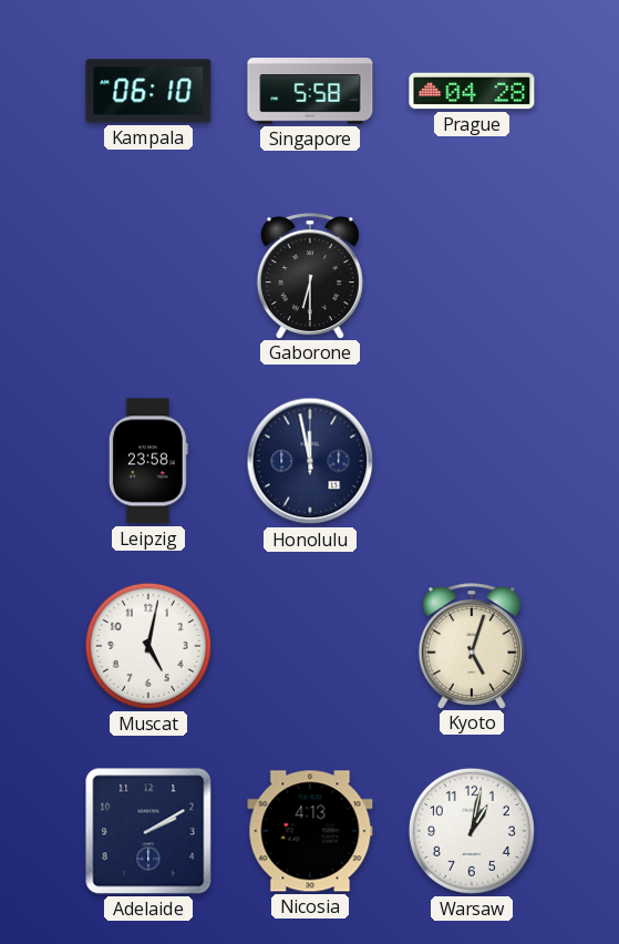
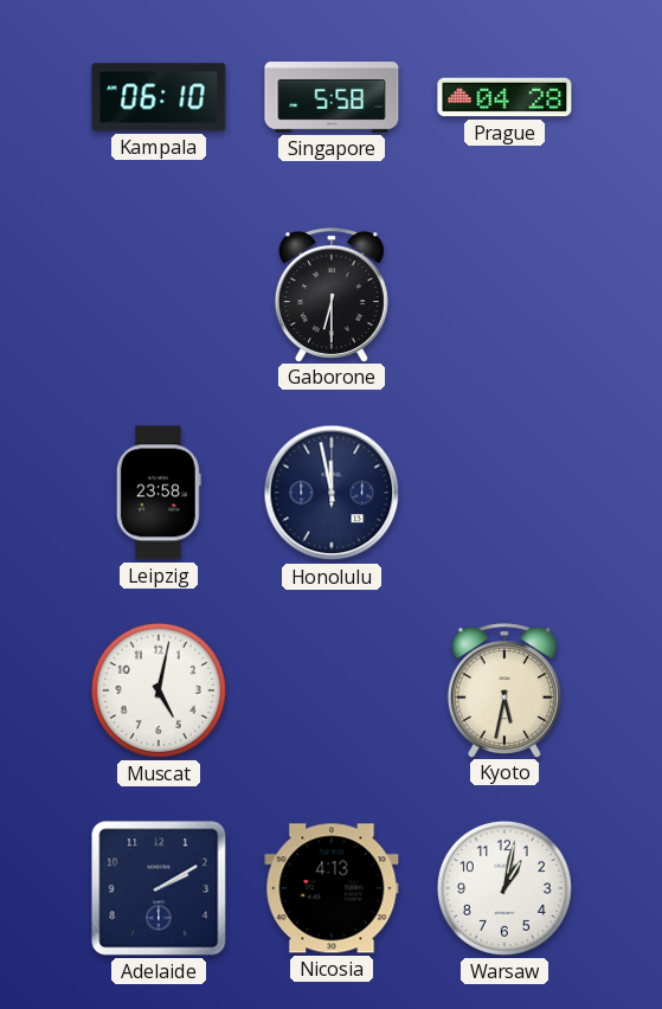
Kyoto: 5:03 -> 5:32
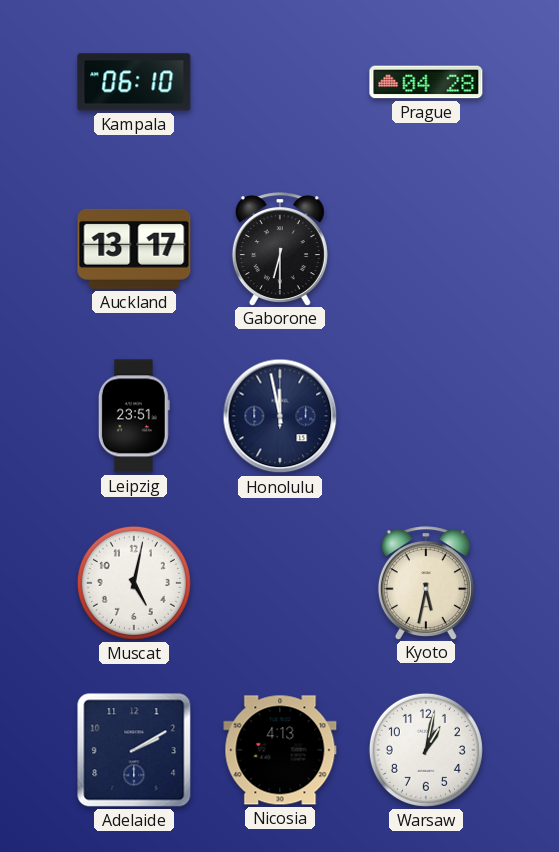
Singapore: 5:58 -> none
Auckland: none -> 13:17
Leipzig: 23:58 -> 23:51
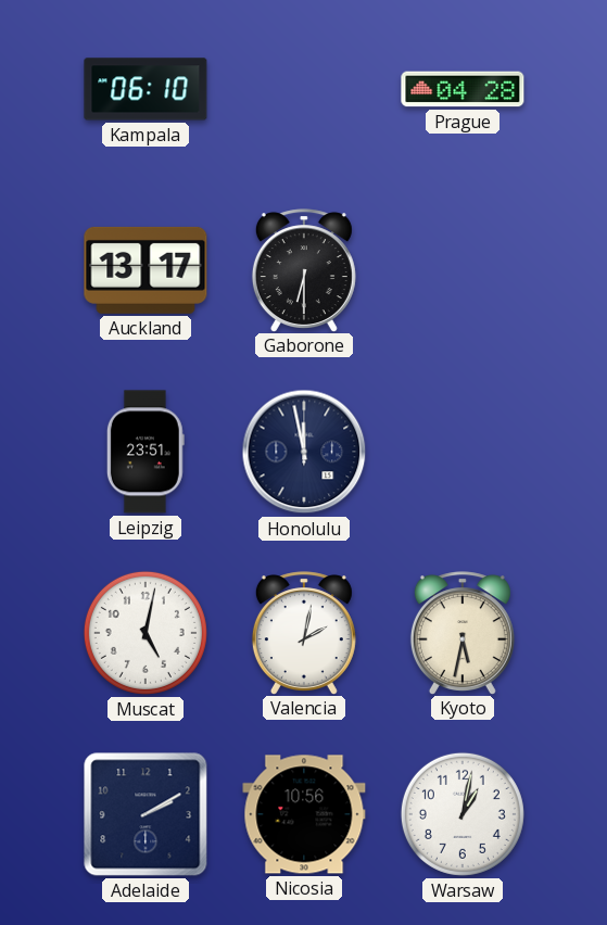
Valencia: none -> 2:02
Nicosia: 4:13 -> 10:56
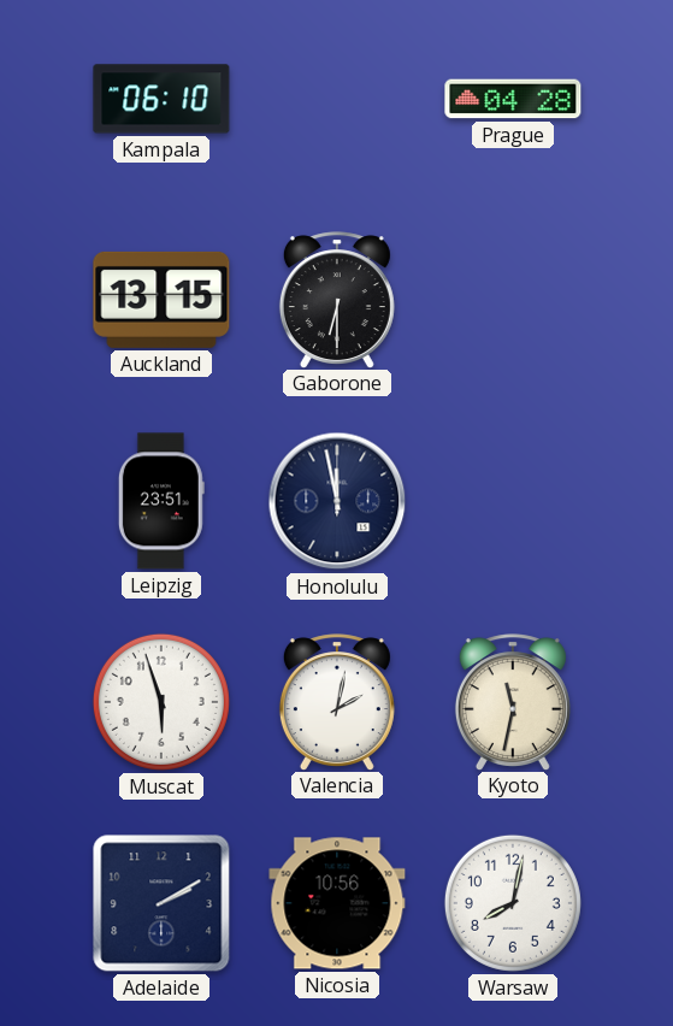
Auckland: 13:17 -> 13:15
Muscat: 5:02 -> 5:57
Kyoto: 5:32 -> 11:32
Warsaw: 1:02 -> 8:02
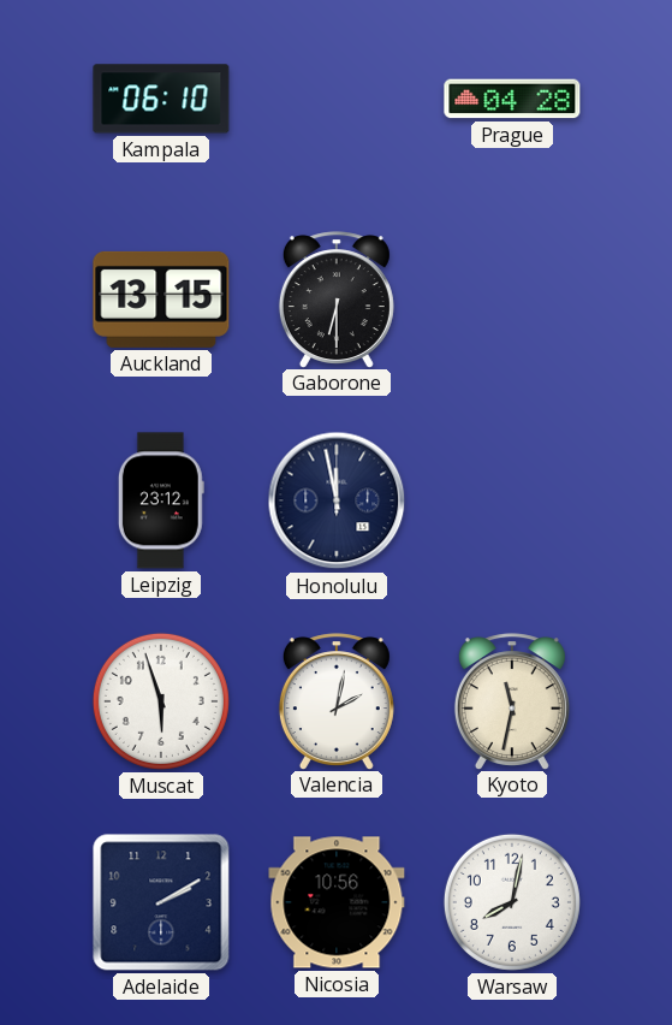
Leipzig: 23:51 -> 23:12
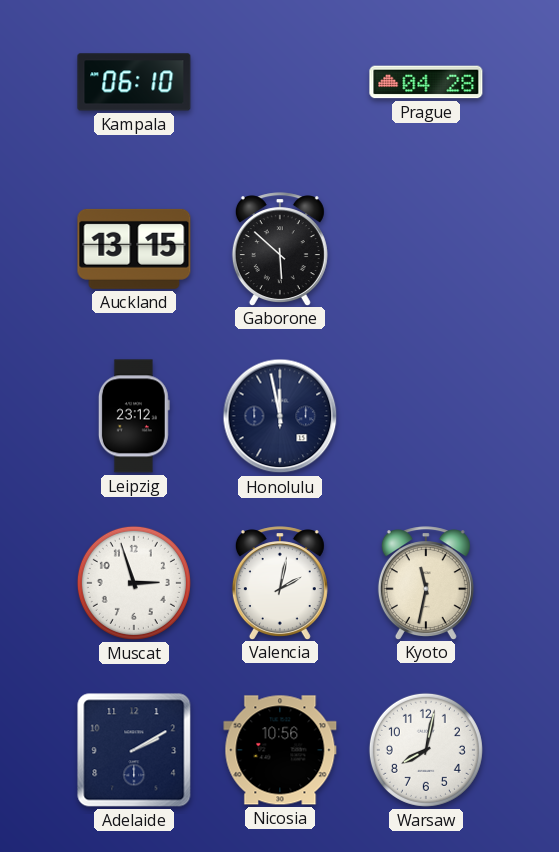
Gaborone: 6:30 -> 5:52
Muscat: 5:57 -> 2:57
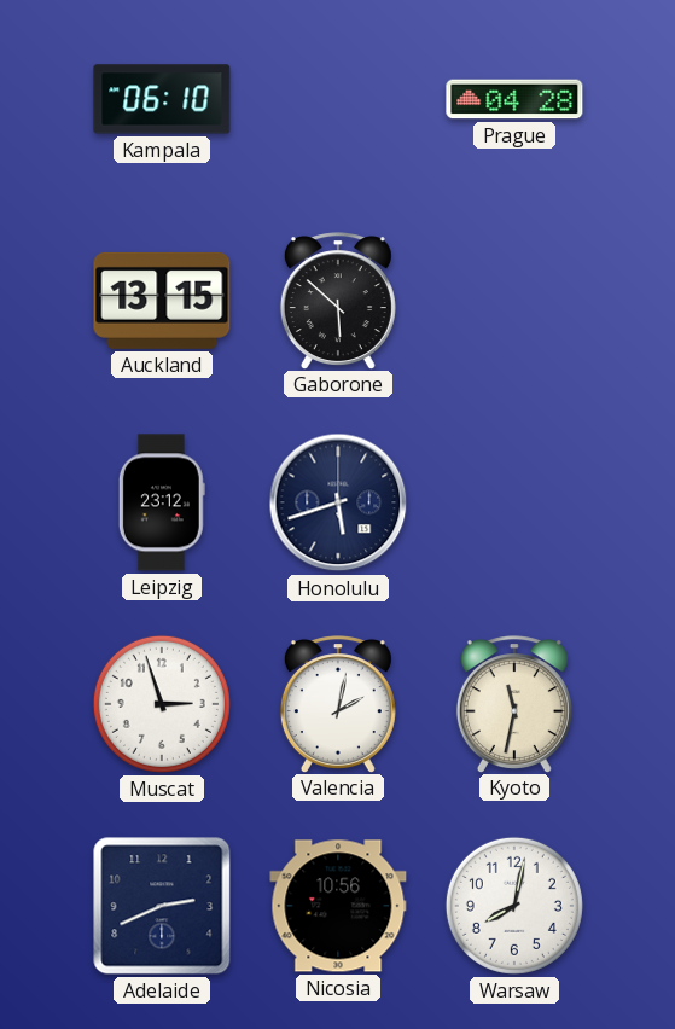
Honolulu: 11:58 -> 5:42
Adelaide: 2:10 -> 2:41
